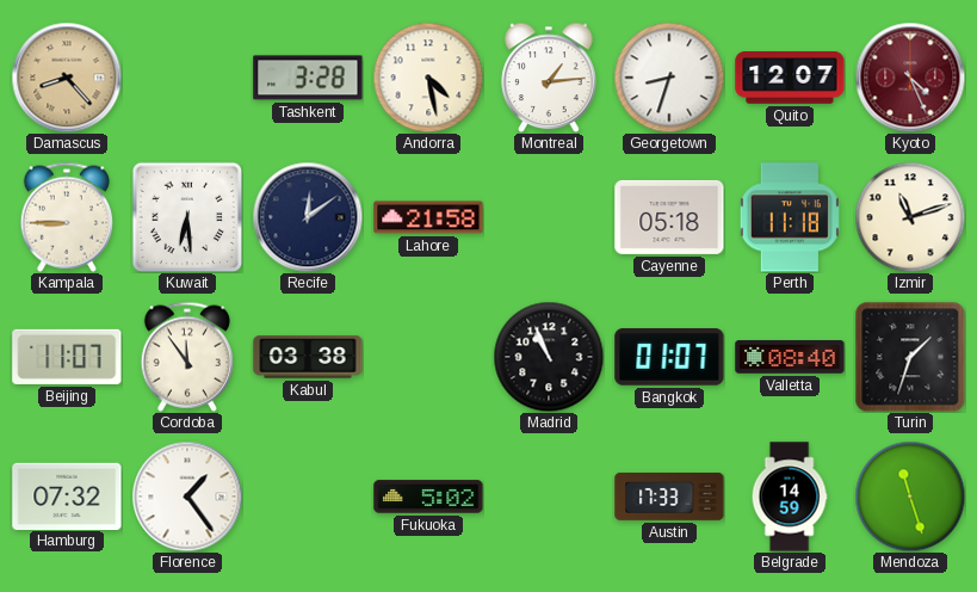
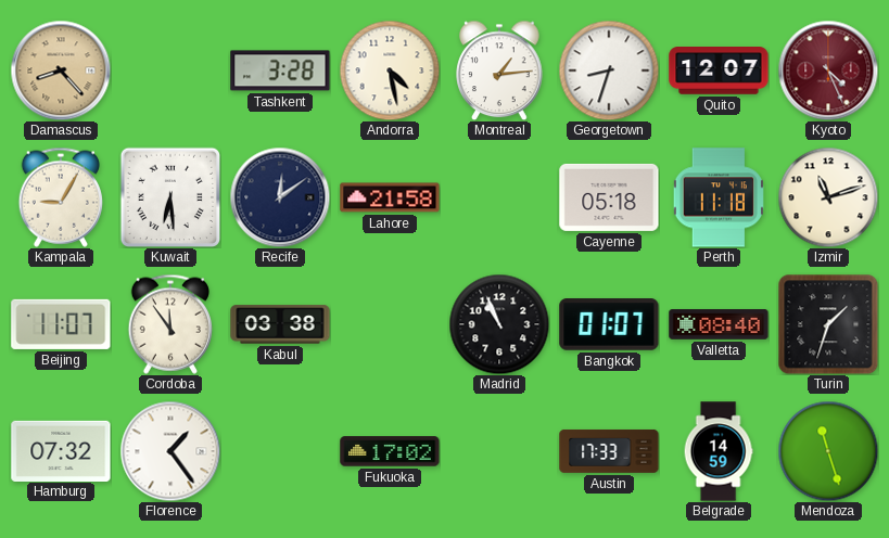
Kampala: 8:45 -> 9:05
Fukuoka: 5:02 -> 17:02
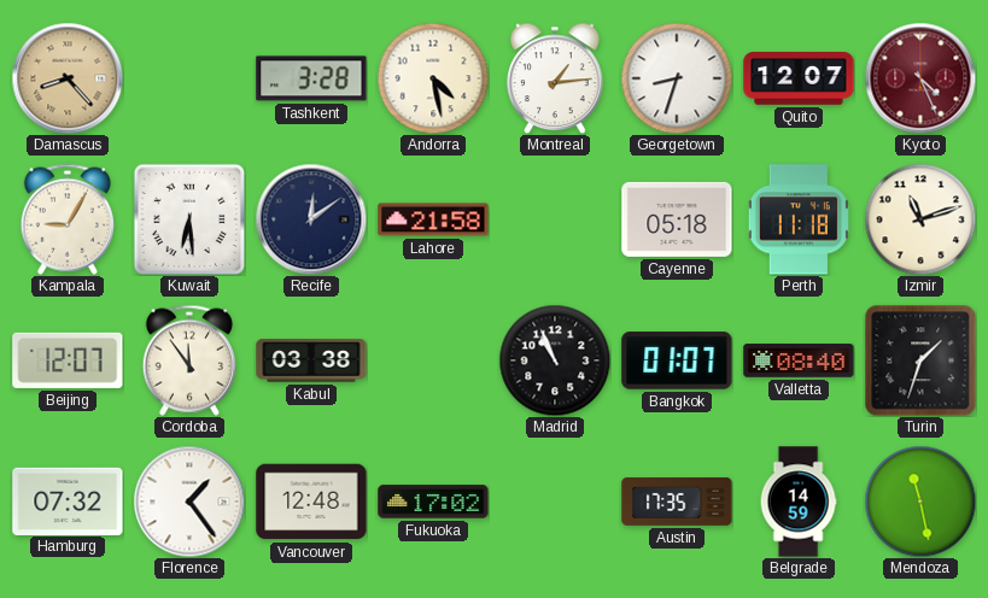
Beijing: 11:07 -> 12:07
Vancouver: none -> 12:48
Austin: 17:33 -> 17:35
Mendoza: 11:27 -> 11:28
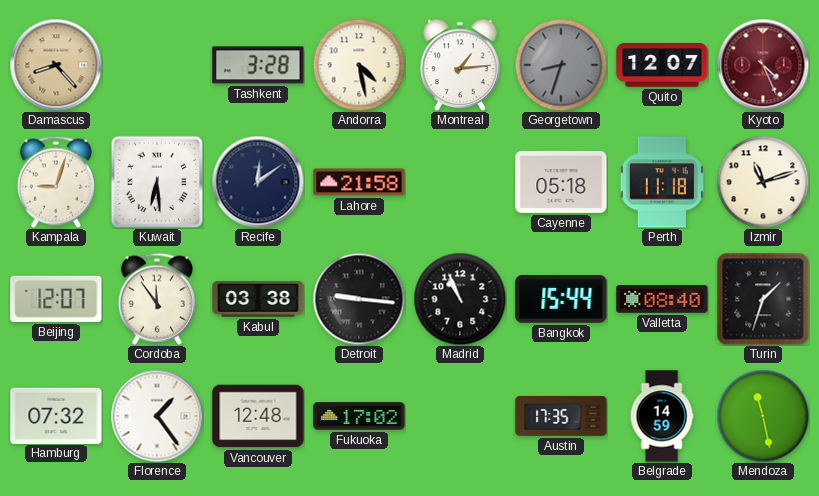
Georgetown dial: white -> grey
Kampala: 9:05 -> 9:03
Detroit: none -> 9:16
Bangkok: 01:07 -> 15:44
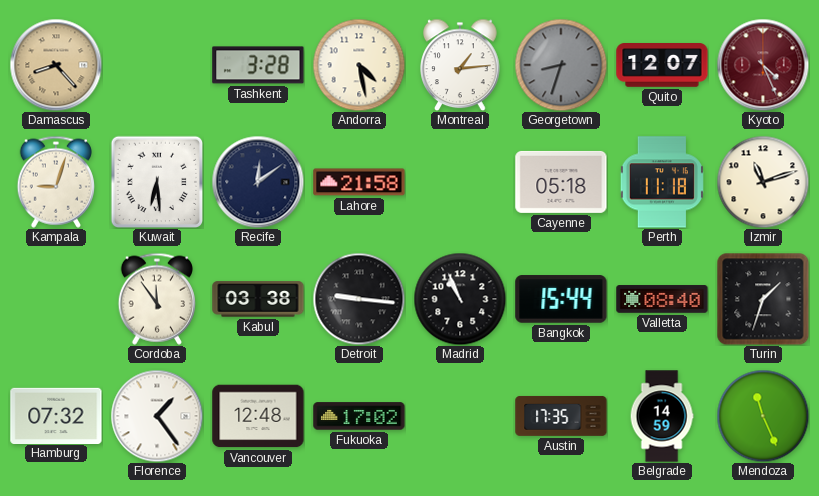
Beijing: 12:07 -> none
Mendoza: 11:28 -> 11:26
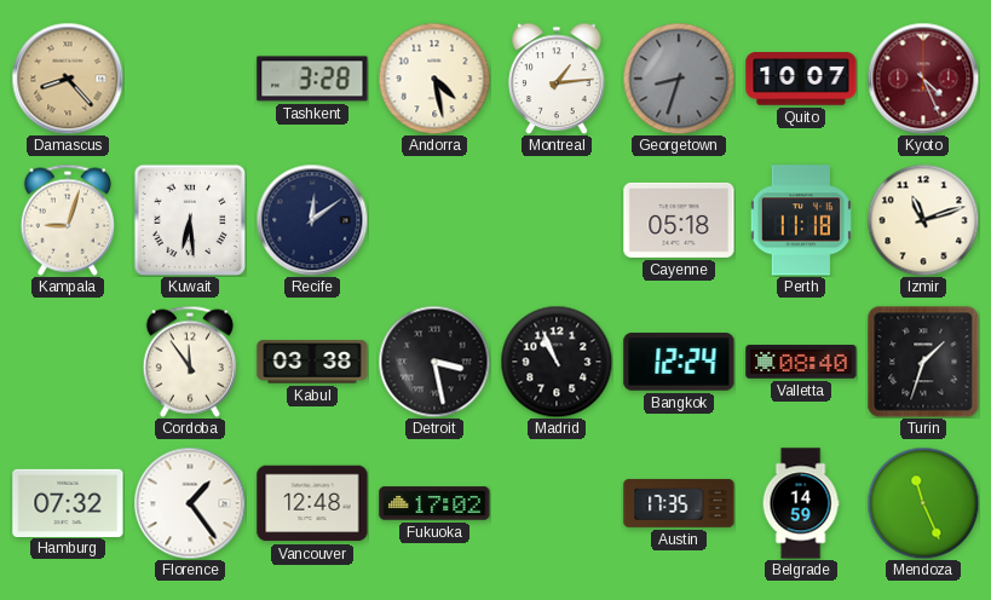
Quito: 12:07 -> 10:07
Lahore: 21:58 -> none
Detroit: 9:16 -> 3:28
Bangkok: 15:44 -> 12:24
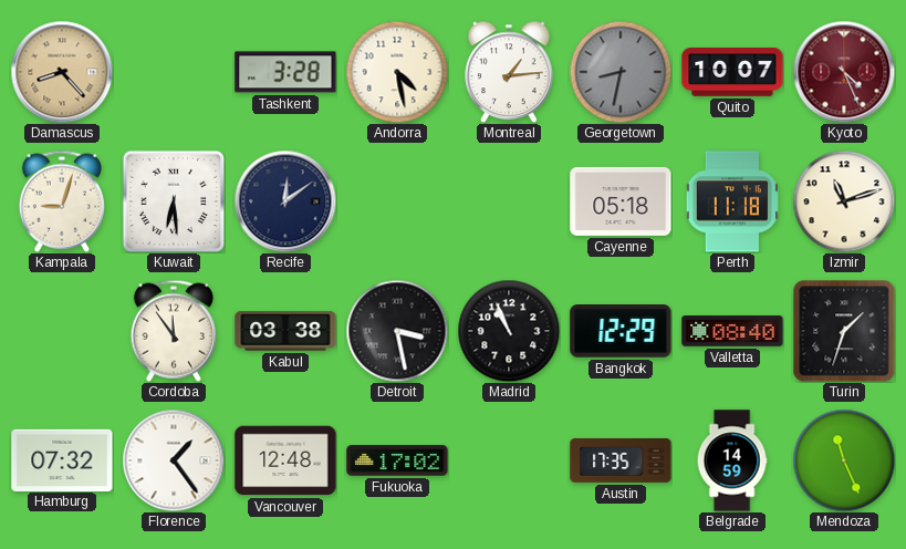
Georgetown: 8:33 -> 8:32
Bangkok: 12:24 -> 12:29
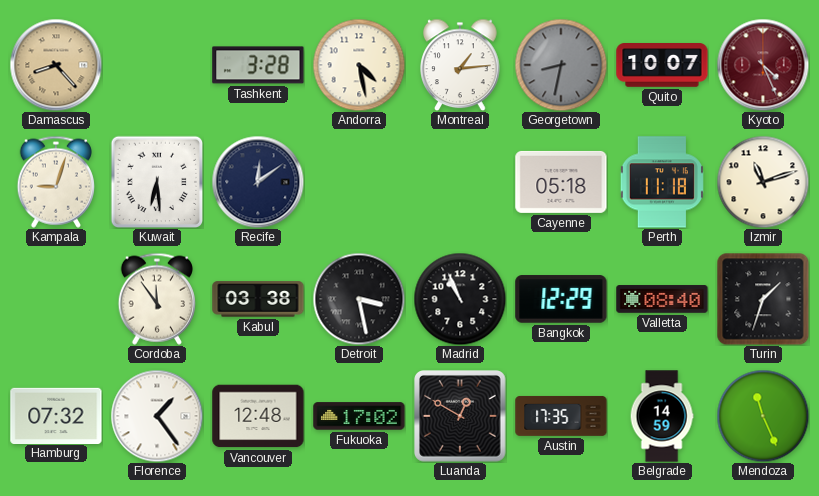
Luanda: none -> 12:50
